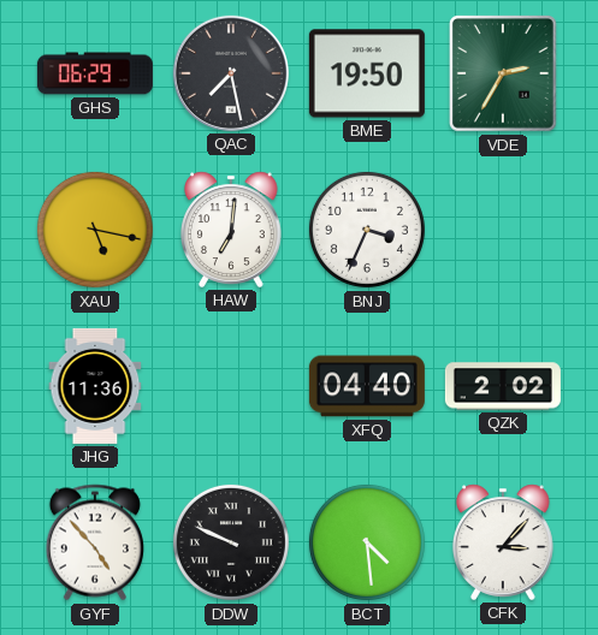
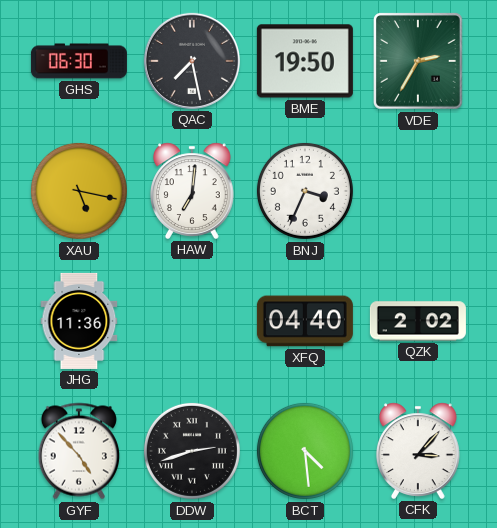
GHS: 06:29 -> 06:30
DDW: 9:49 -> 2:42
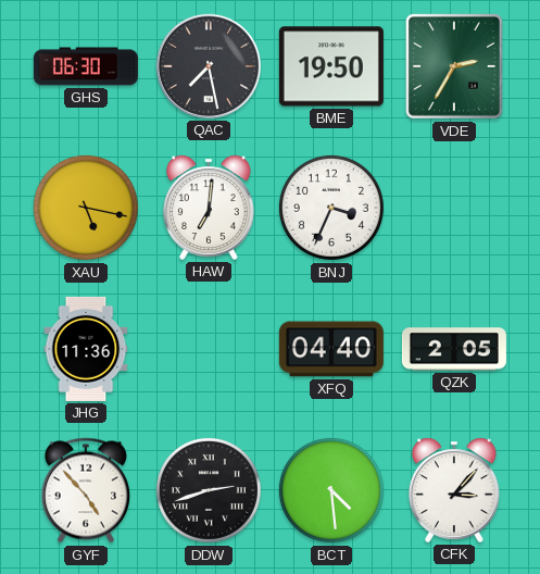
QZK: 2:02 -> 2:05
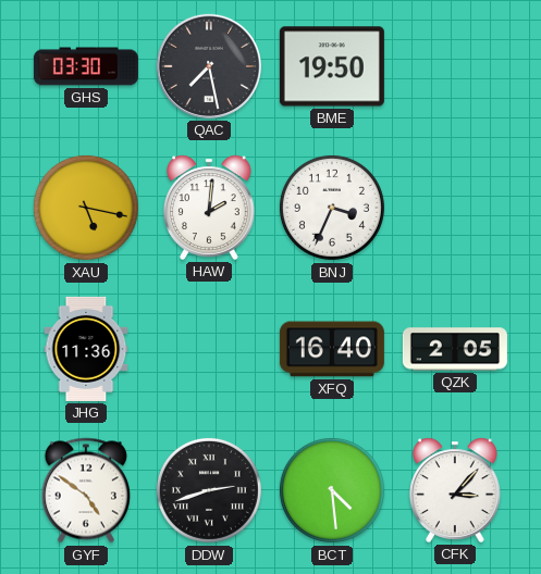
GHS: 06:30 -> 03:30
VDE: 2:35 -> none
HAW: 7:01 -> 2:01
XFQ: 04:40 -> 16:40
GYF: 4:53 -> 4:51
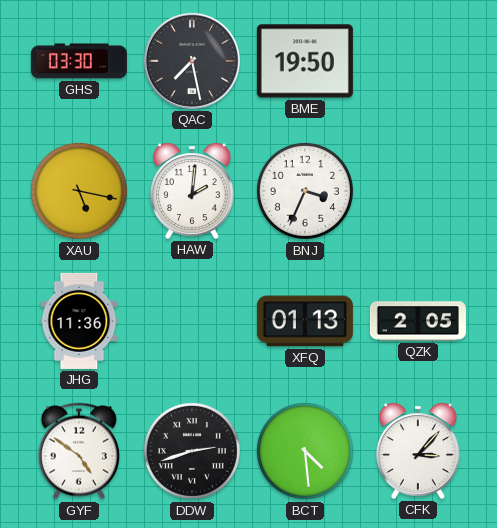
XFQ: 16:40 -> 01:13
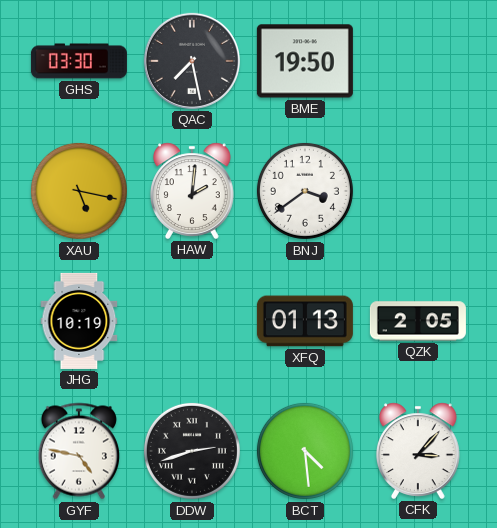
BNJ: 3:34 -> 3:39
JHG: 11:36 -> 10:19
GYF: 4:51 -> 4:47
